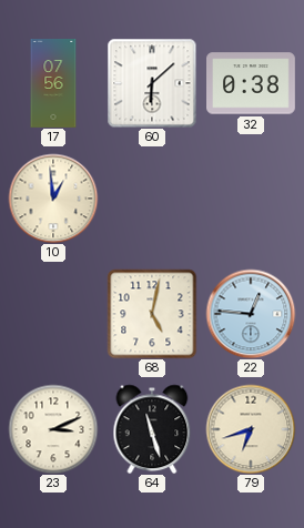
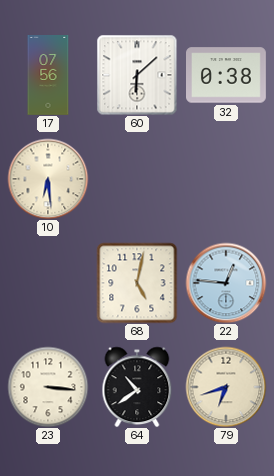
10: 12:59 -> 6:29
23: 3:11 -> 3:16
64: 11:27 -> 10:39
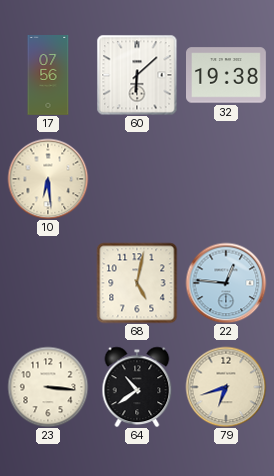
32: 0:38 -> 19:38
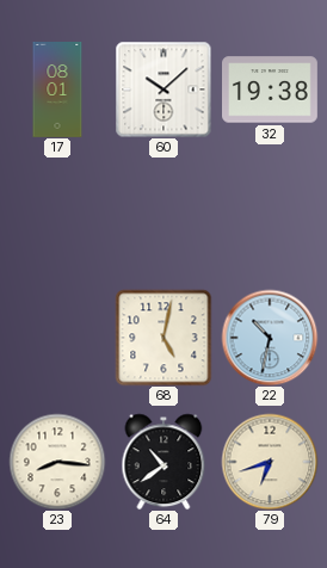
17: 07:56 -> 08:01
60: 6:08 -> 10:08
10: 6:29 -> none
22: 12:46 -> 10:32
23: 3:16 -> 8:16
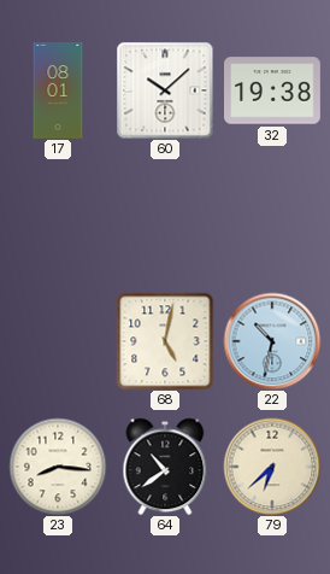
79: 6:42 -> 6:38
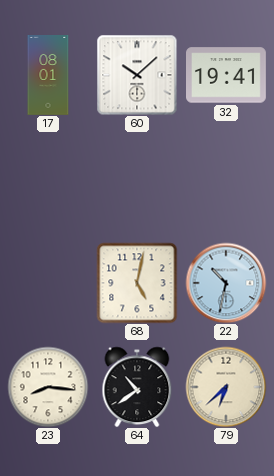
32: 19:38 -> 19:41
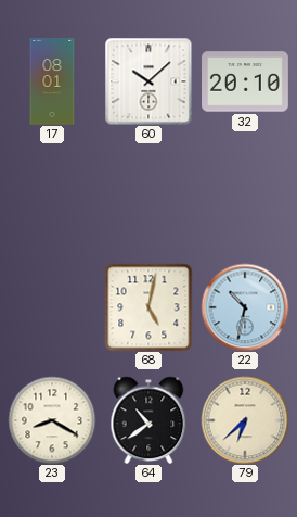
32: 19:41 -> 20:10
23: 8:16 -> 8:20
